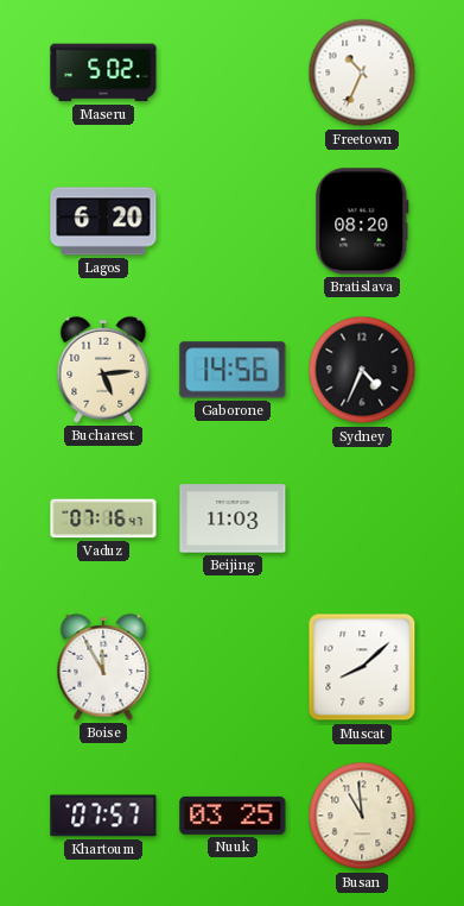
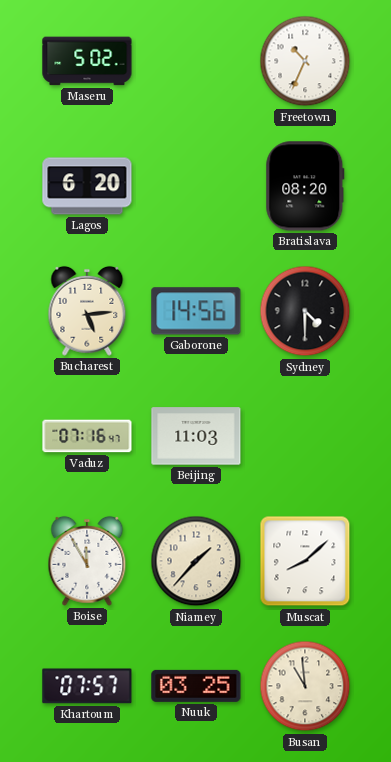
Sydney: 4:34 -> 4:30
Niamey: none -> 1:37
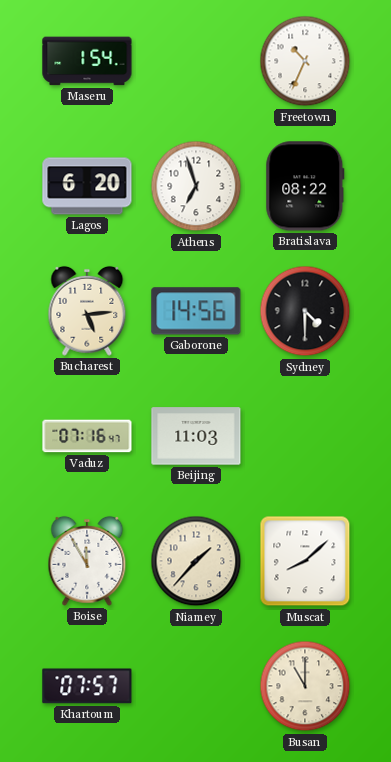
Maseru: 5:02 -> 1:54
Athens: none -> 6:57
Bratislava: 08:20 -> 08:22
Nuuk: 03:25 -> none
Busan: 10:59 -> 11:00
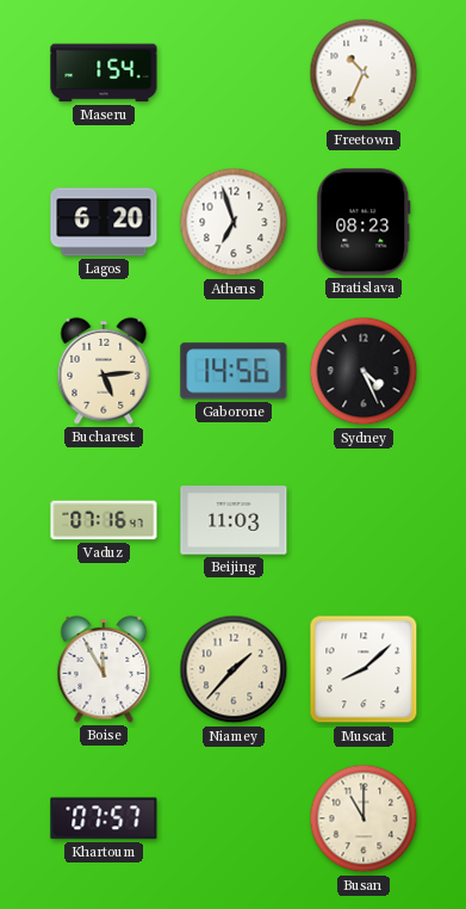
Bratislava: 08:22 -> 08:23
Sydney: 4:30 -> 4:26
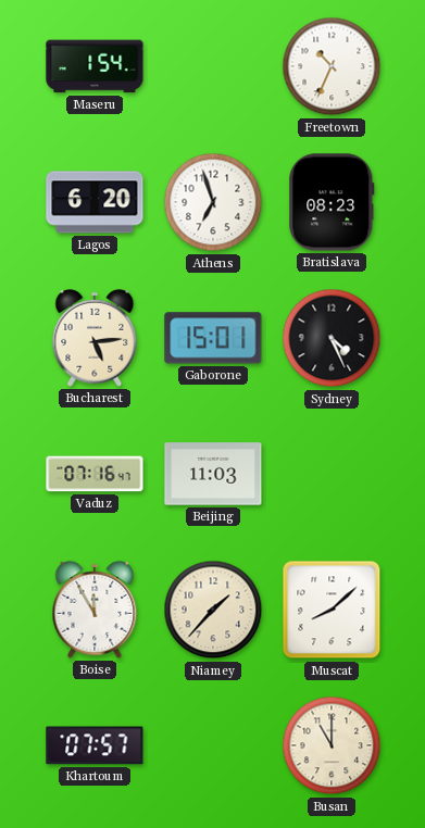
Gaborone: 14:56 -> 15:01
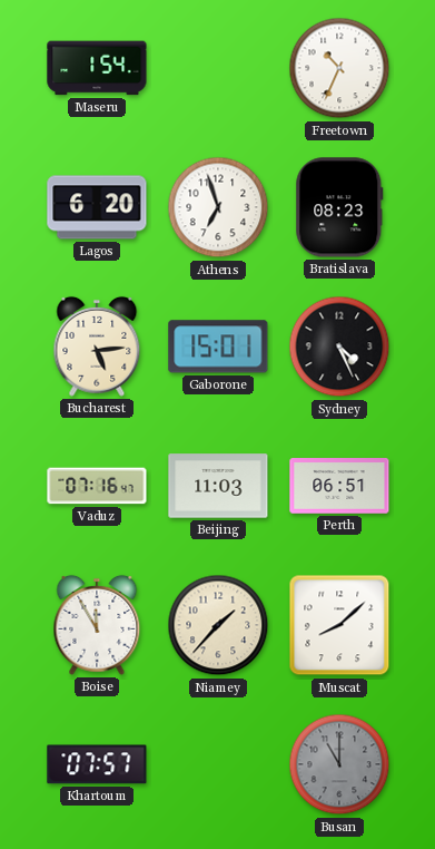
Perth: none -> 06:51
Busan dial: cream -> grey
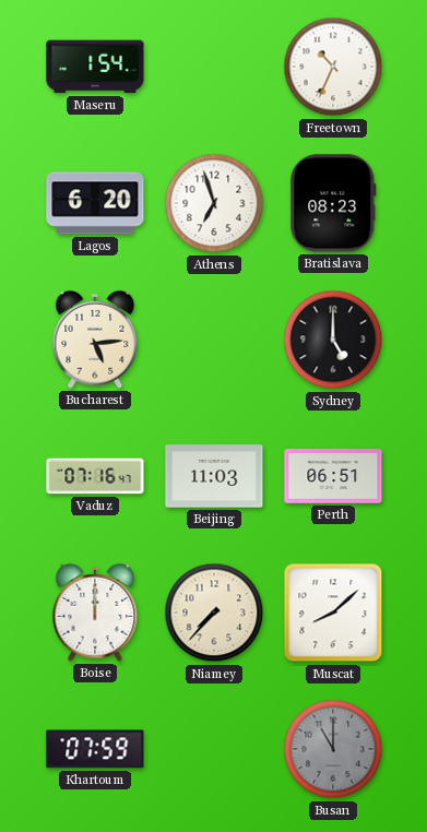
Gaborone: 15:01 -> none
Sydney: 4:26 -> 5:00
Boise: 11:55 -> 12:00
Niamey: 1:37 -> 7:37
Khartoum: 07:57 -> 07:59
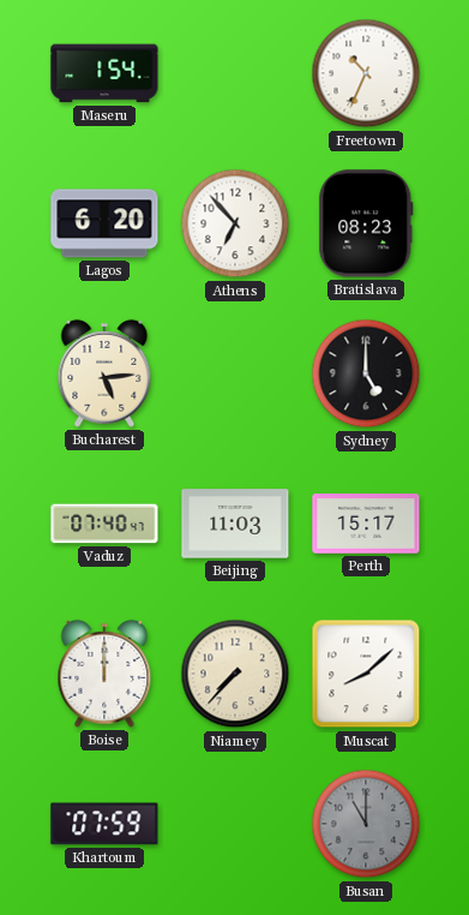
Athens: 6:57 -> 6:53
Vaduz: 07:16 -> 07:40
Perth: 06:51 -> 15:17
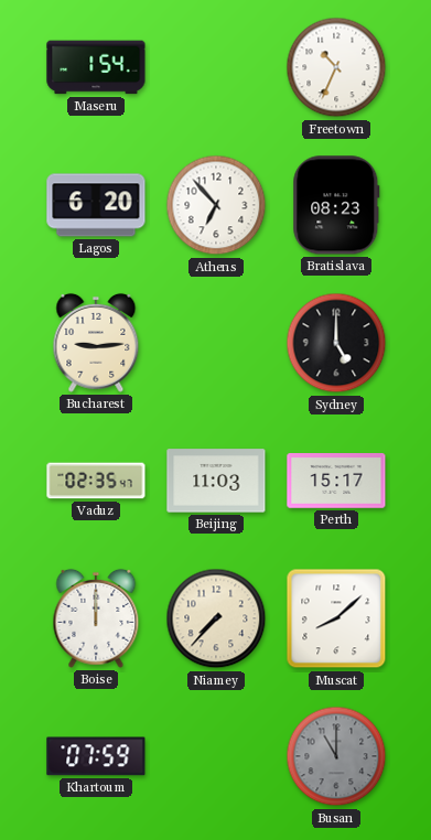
Bucharest: 5:14 -> 9:14
Vaduz: 07:40 -> 02:35
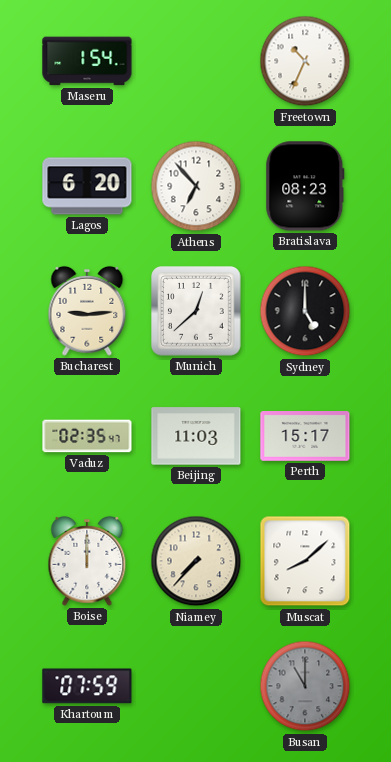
Munich: none -> 12:38
